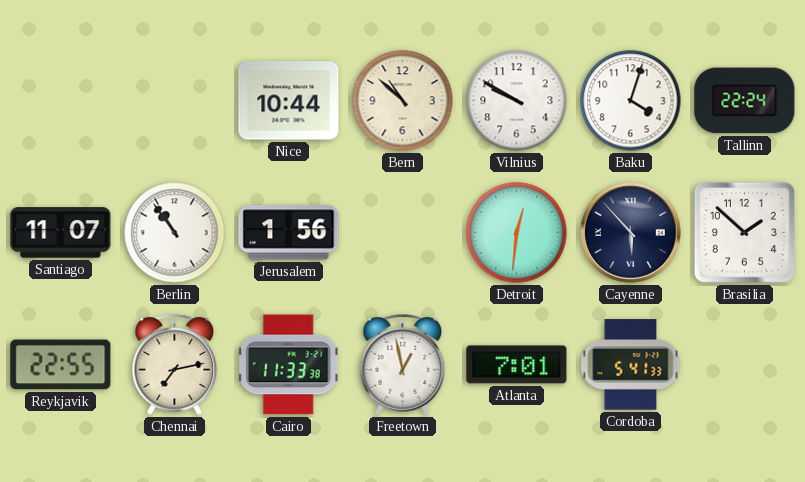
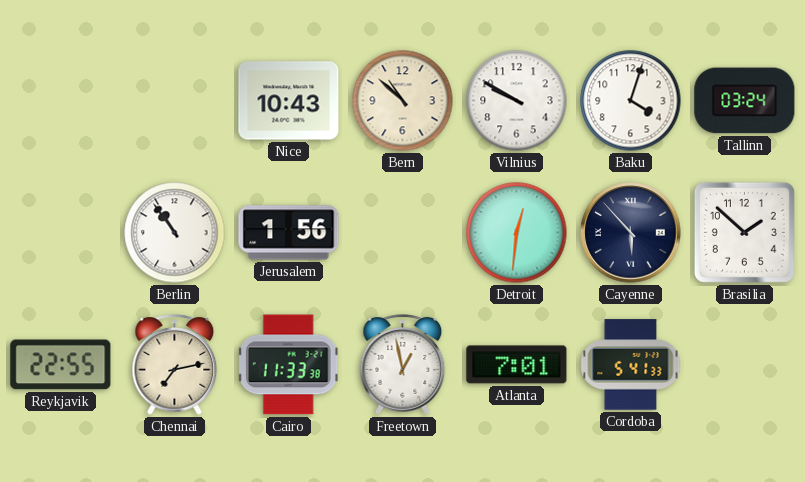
Nice: 10:44 -> 10:43
Tallinn: 22:24 -> 03:24
Santiago: 11:07 -> none
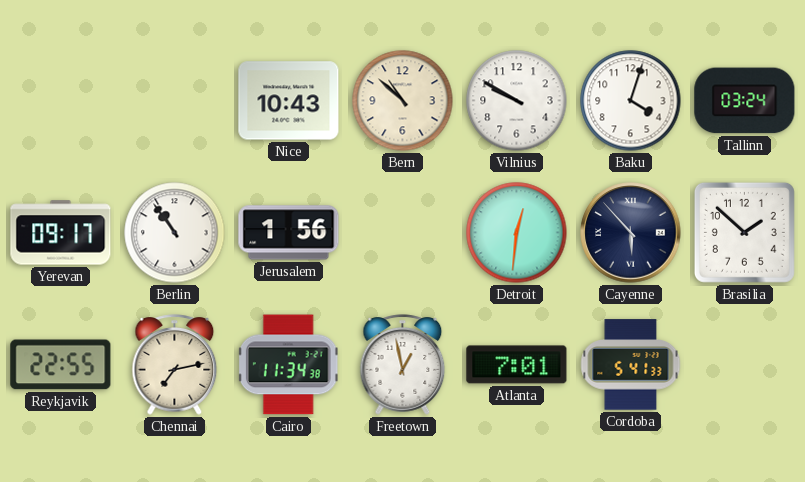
Yerevan: none -> 09:17
Cairo: 11:33 -> 11:34
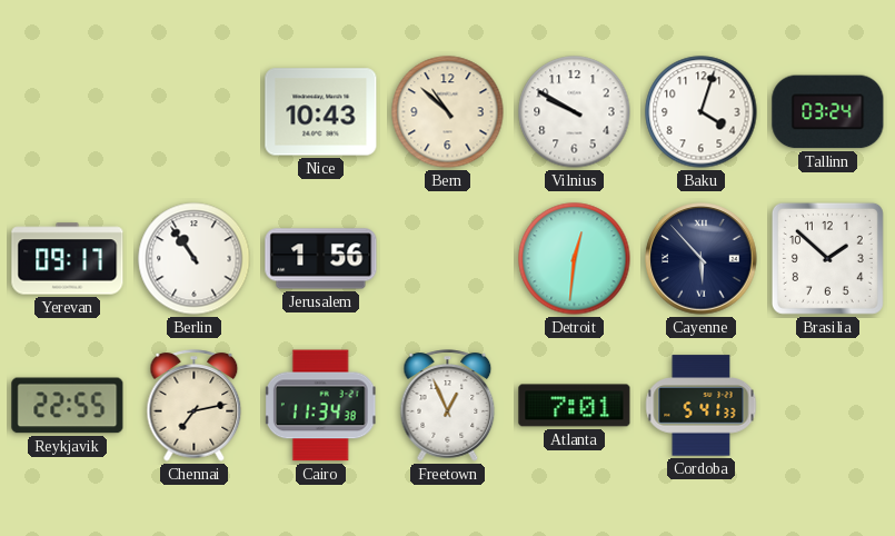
Freetown: 12:58 -> 12:56
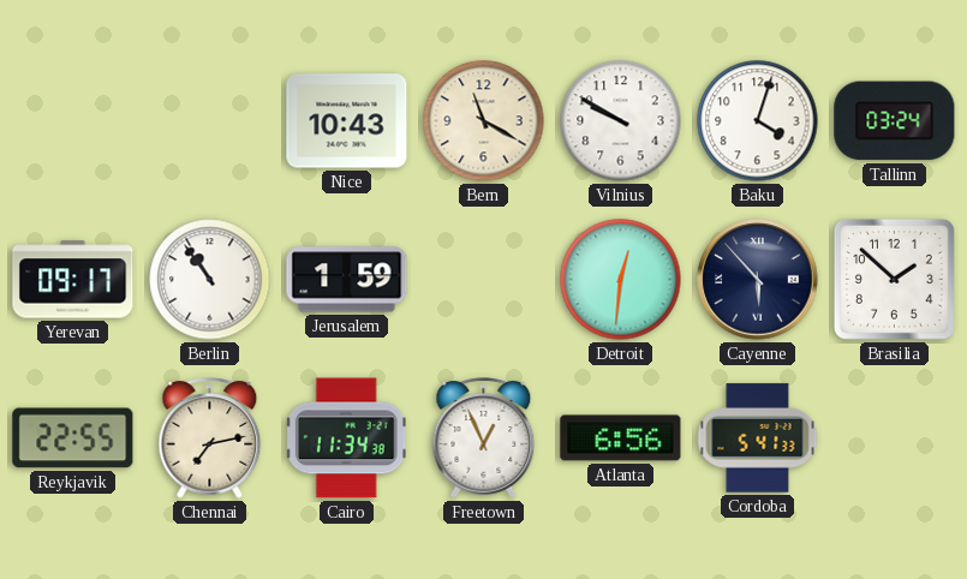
Bern: 10:52 -> 11:20
Jerusalem: 1:56 -> 1:59
Atlanta: 7:01 -> 6:56
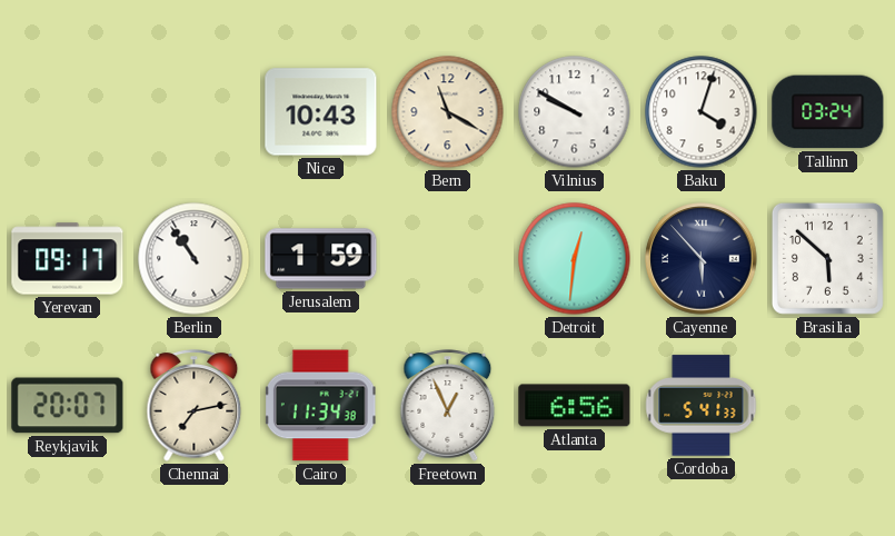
Brasilia: 1:52 -> 5:52
Reykjavik: 22:55 -> 20:07
